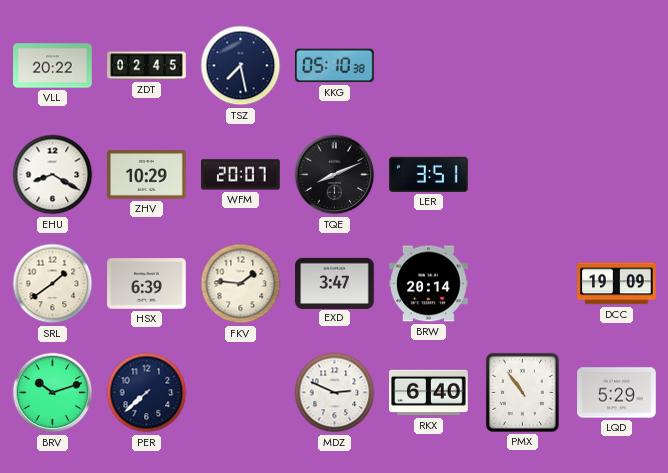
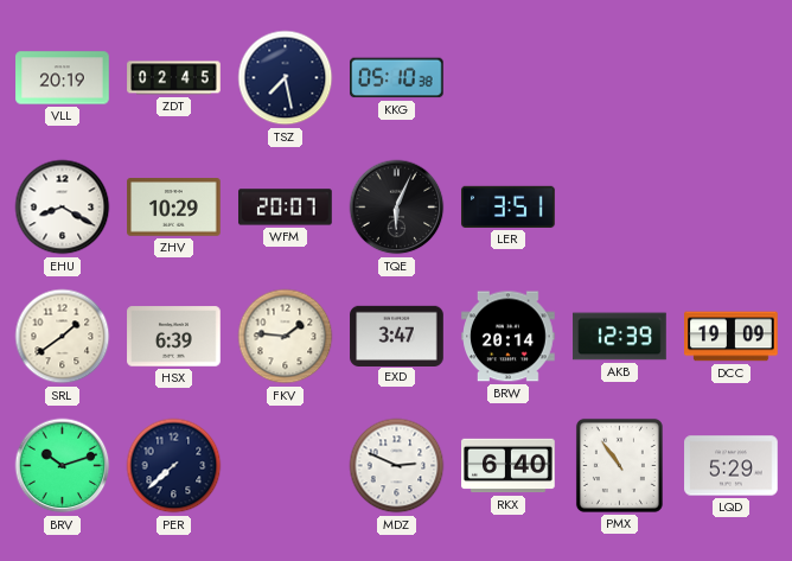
VLL: 20:22 -> 20:19
TQE: 8:11 -> 6:04
AKB: none -> 12:39
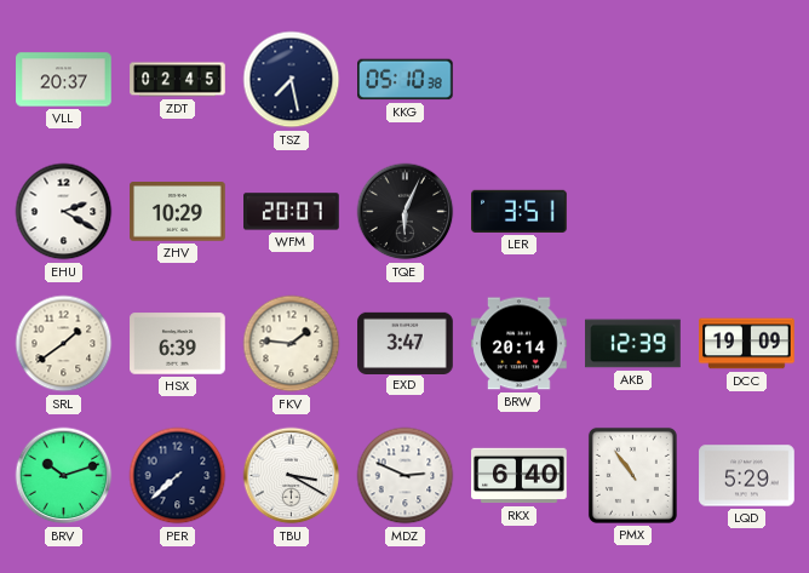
VLL: 20:19 -> 20:37
EHU: 8:20 -> 2:20
TBU: none -> 3:20
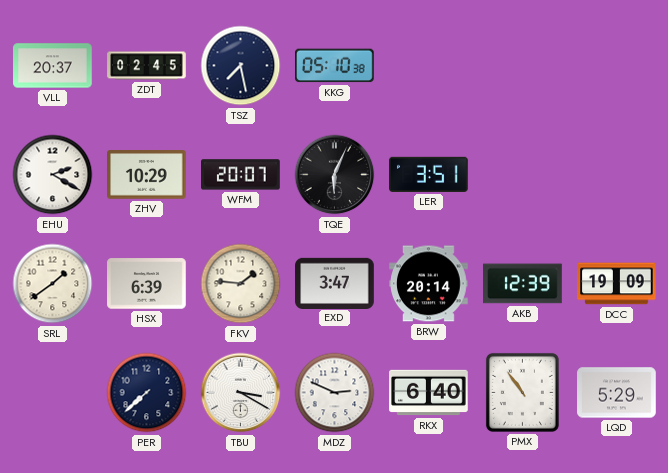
BRV: 10:12 -> none
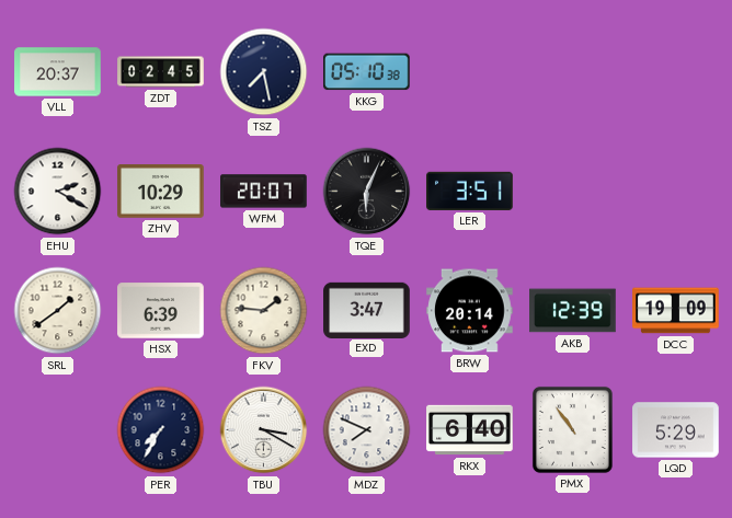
PER: 7:38 -> 7:35
MDZ: 2:49 -> 7:49
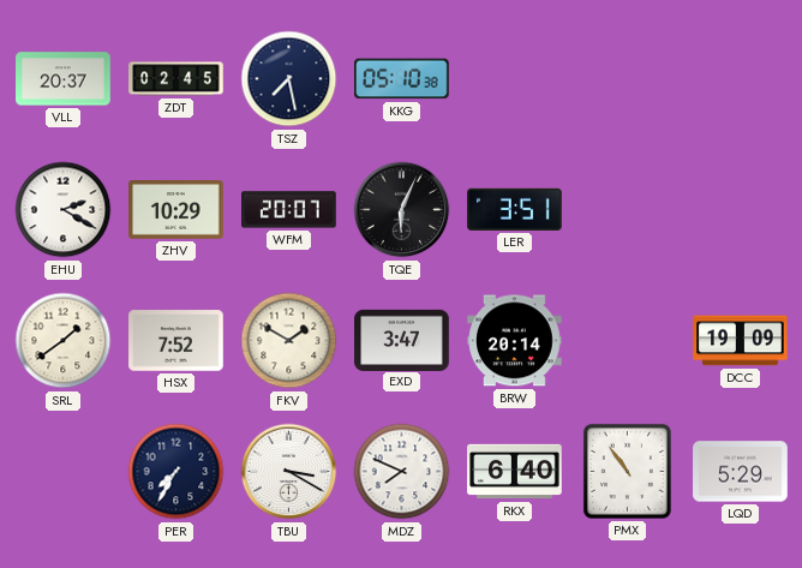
HSX: 6:39 -> 7:52
FKV: 1:46 -> 1:50
AKB: 12:39 -> none
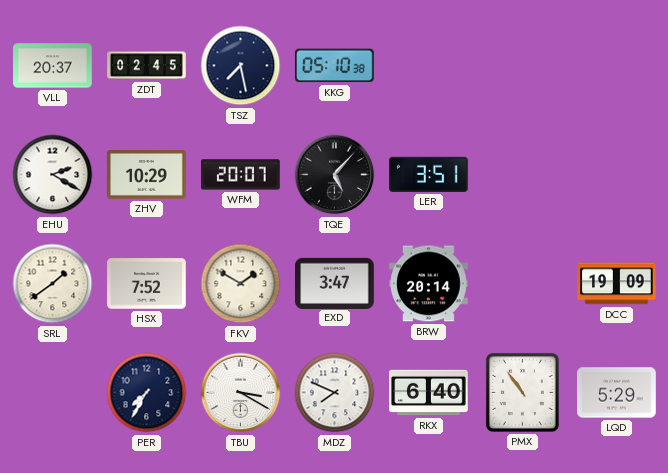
TQE: 6:04 -> 5:07
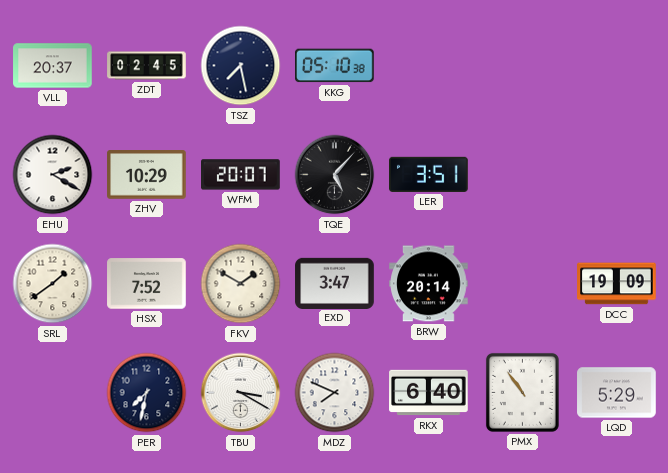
PER: 7:35 -> 7:32
